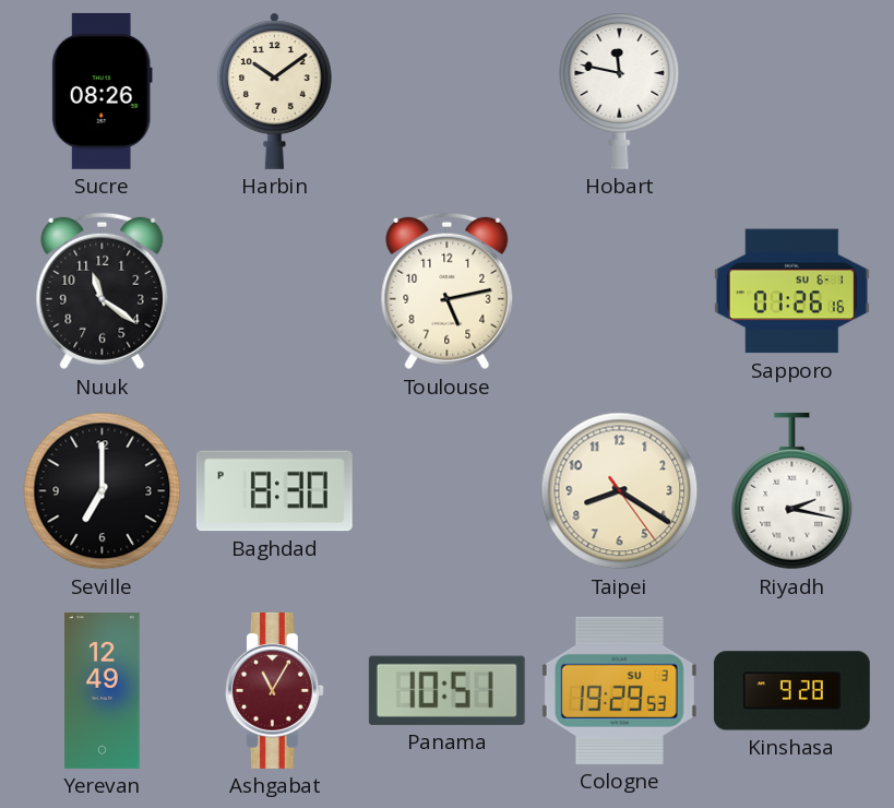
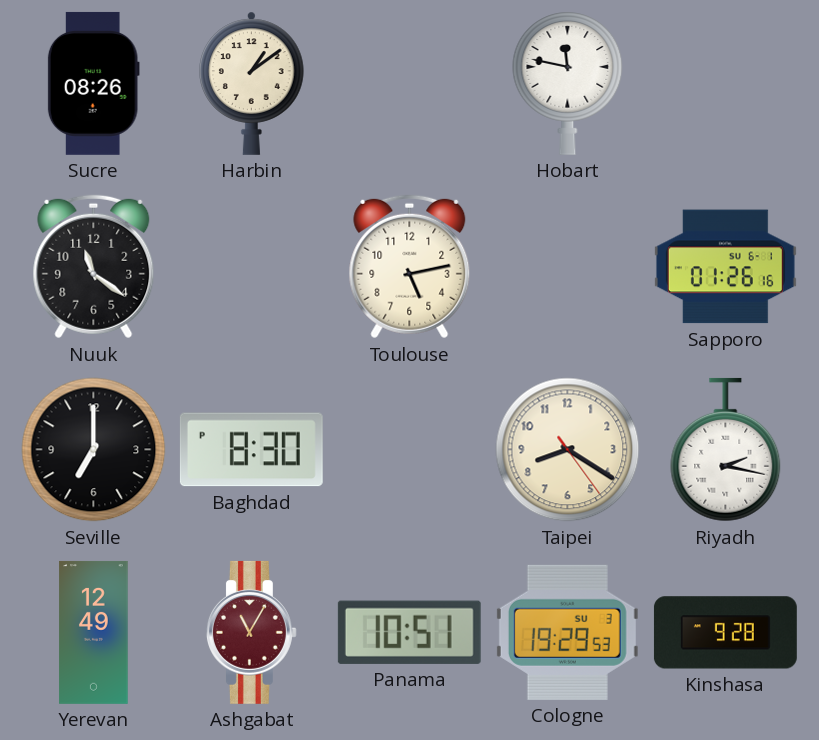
Harbin: 10:09 -> 1:09
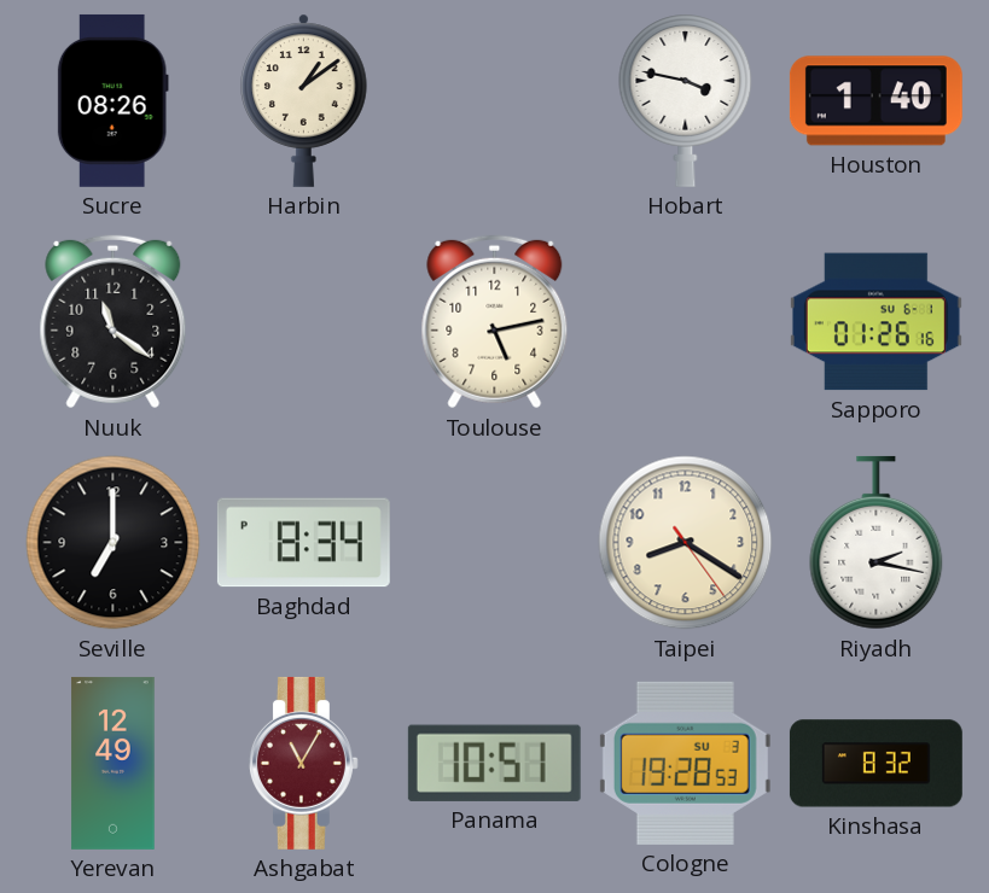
Hobart: 11:47 -> 3:47
Houston: none -> 1:40
Baghdad: 8:30 -> 8:34
Cologne: 19:29 -> 19:28
Kinshasa: 9:28 -> 8:32
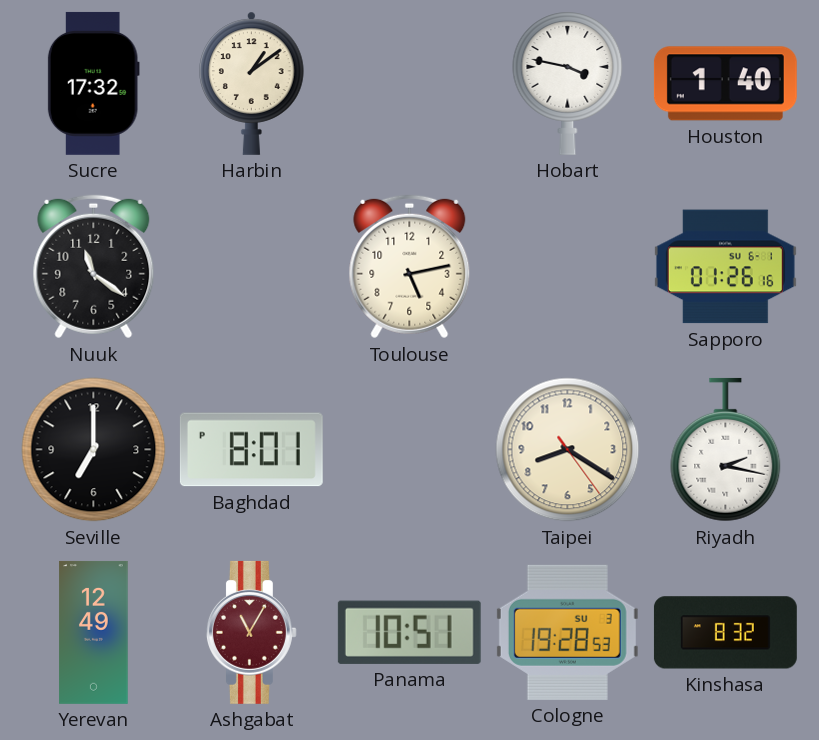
Sucre: 08:26 -> 17:32
Baghdad: 8:34 -> 8:01
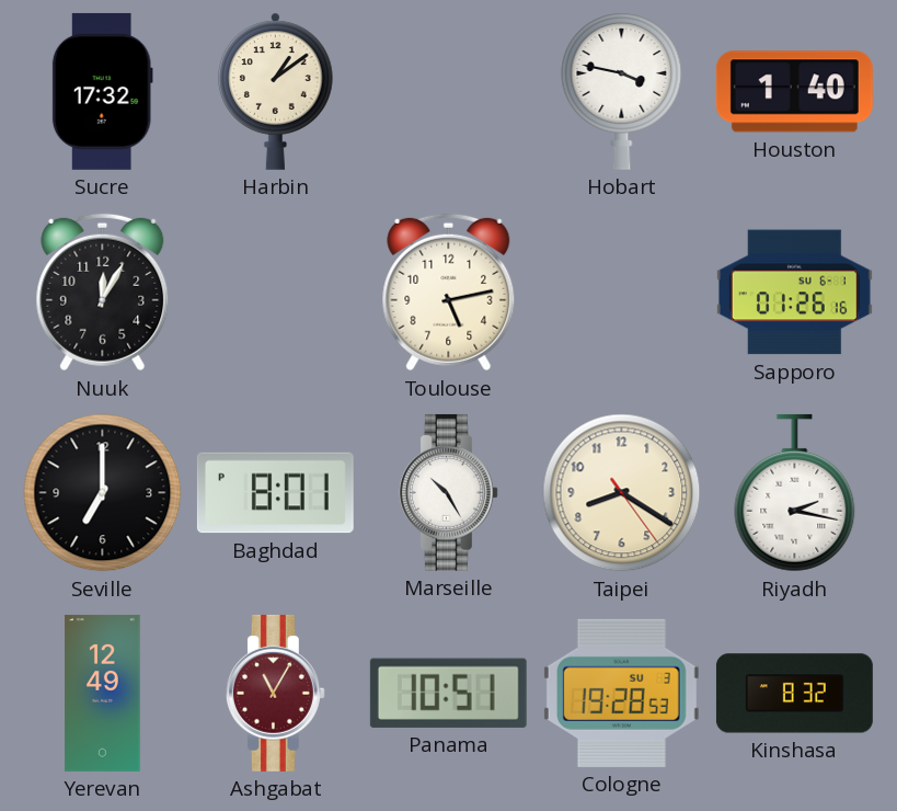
Nuuk: 11:21 -> 12:05
Marseille: none -> 10:25
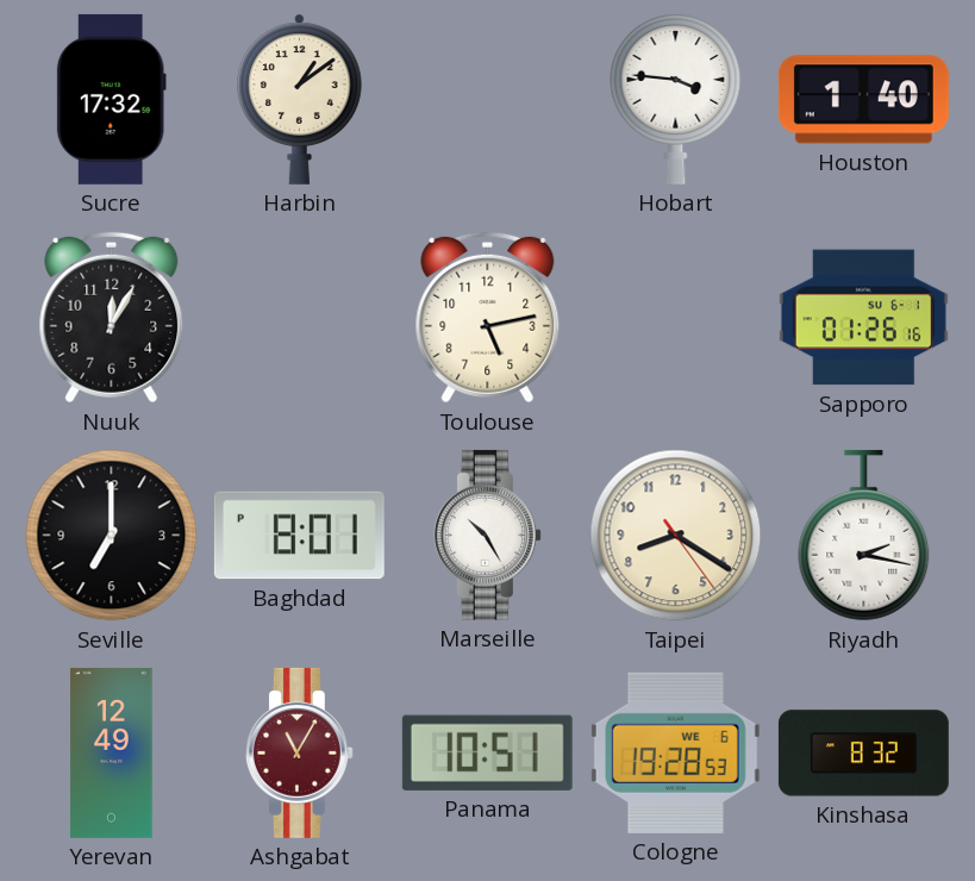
Hobart: 3:47 -> 3:46
Cologne date: SU 3 -> WE 6
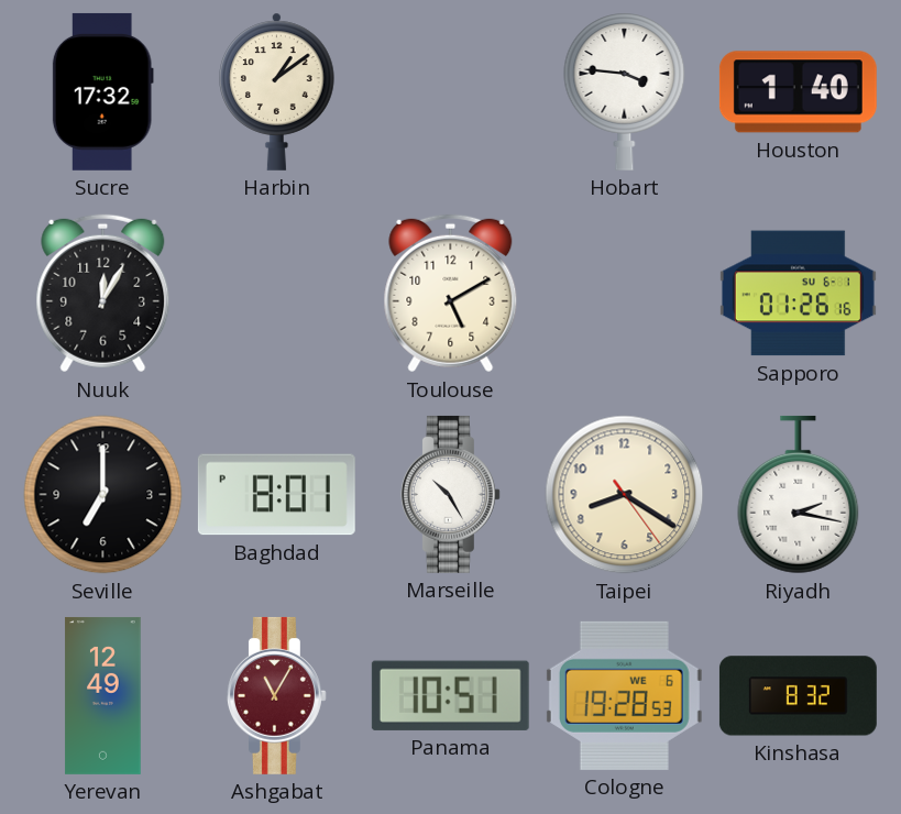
Toulouse: 5:13 -> 5:10
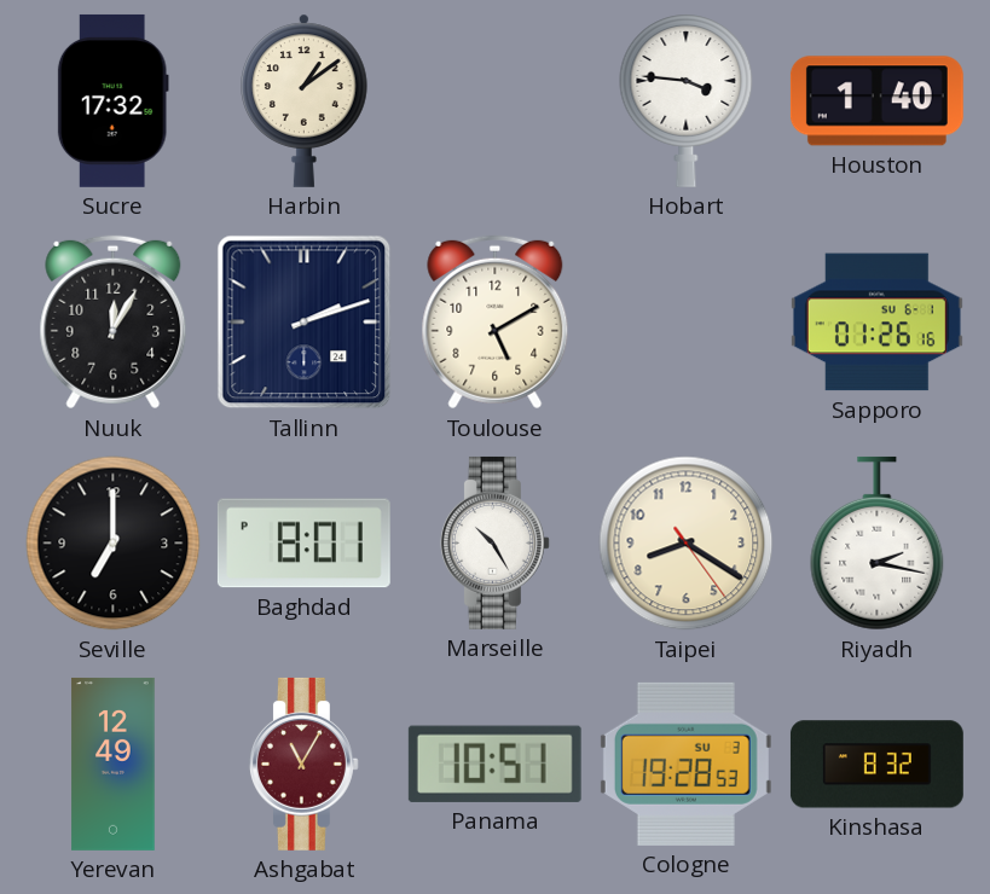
Tallinn: none -> 2:12
Cologne date: WE 6 -> SU 3
